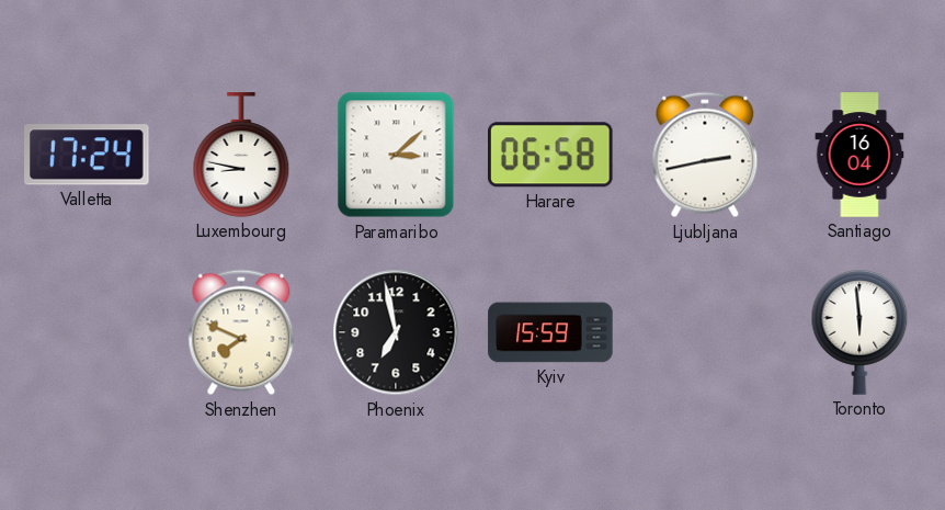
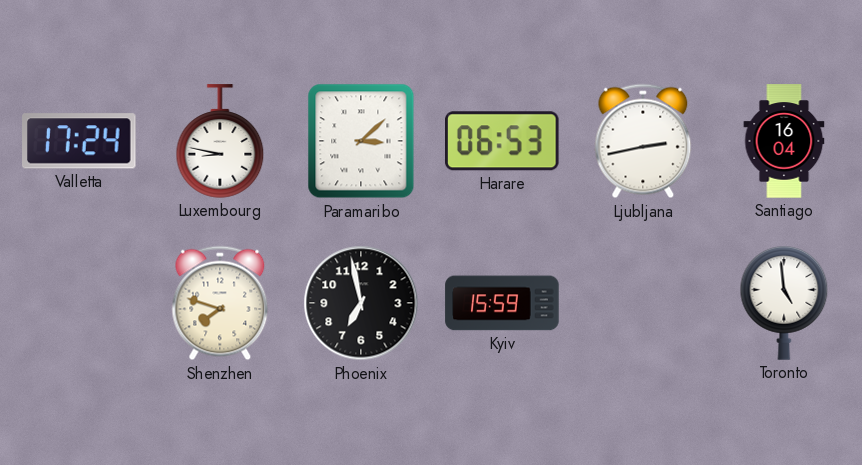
Harare: 06:58 -> 06:53
Shenzhen: 7:49 -> 7:48
Toronto: 5:59 -> 4:59
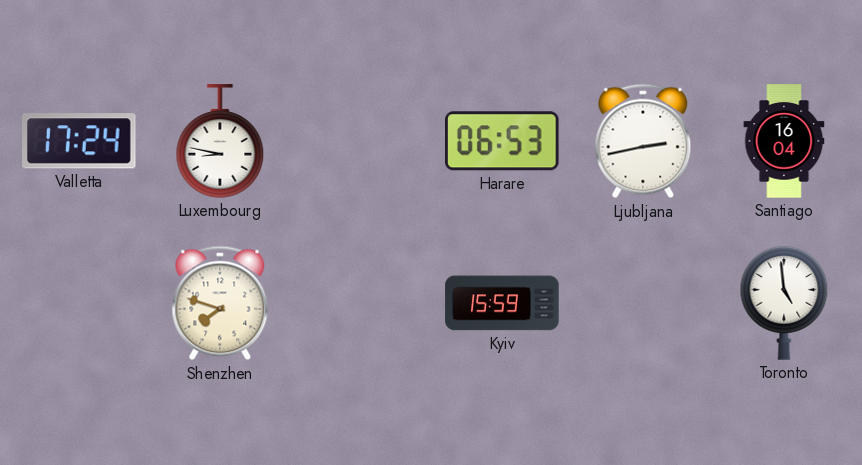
Paramaribo: 3:08 -> none
Phoenix: 6:58 -> none
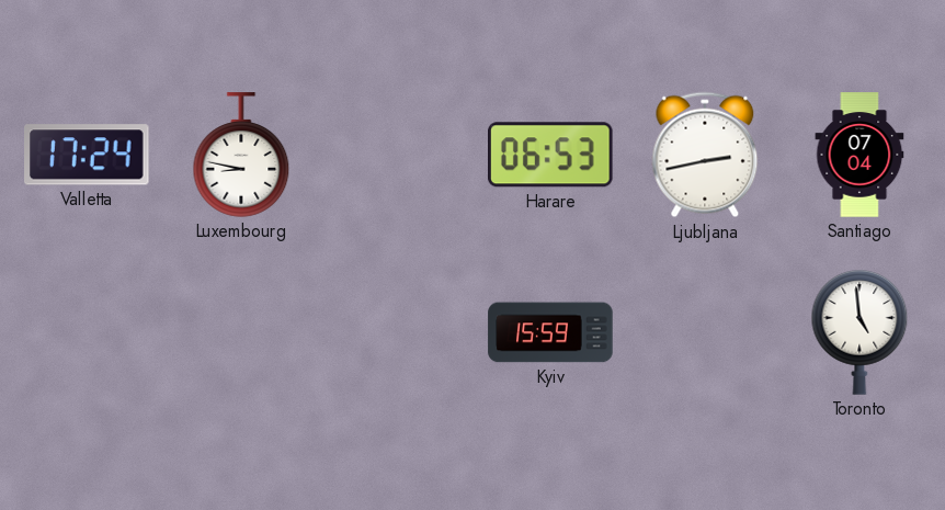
Santiago: 16:04 -> 07:04
Shenzhen: 7:48 -> none
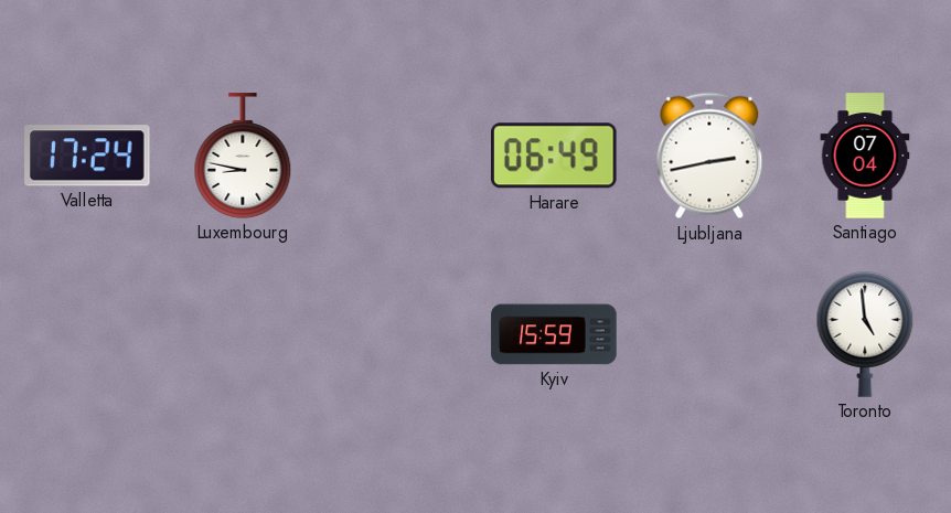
Harare: 06:53 -> 06:49
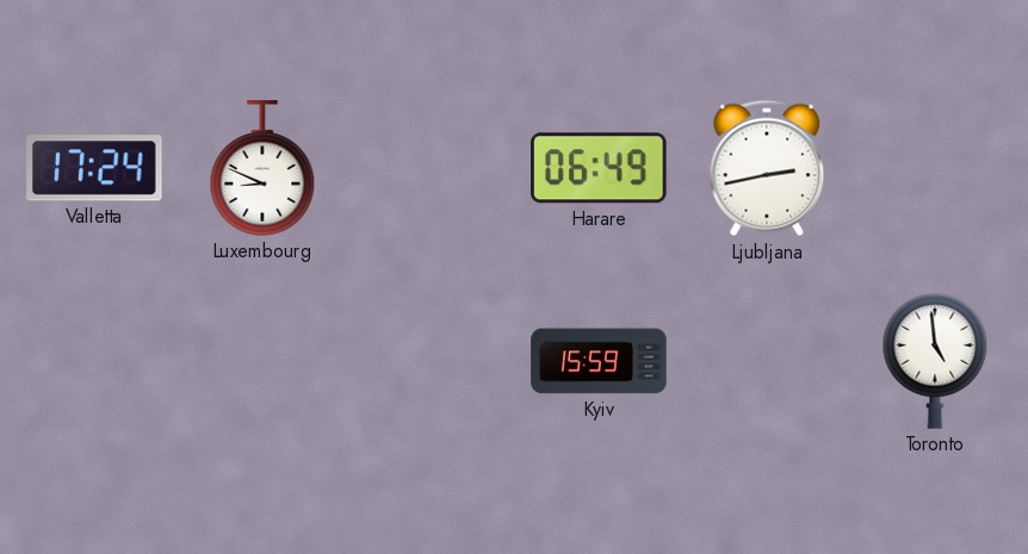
Luxembourg: 8:47 -> 8:49
Santiago: 07:04 -> none
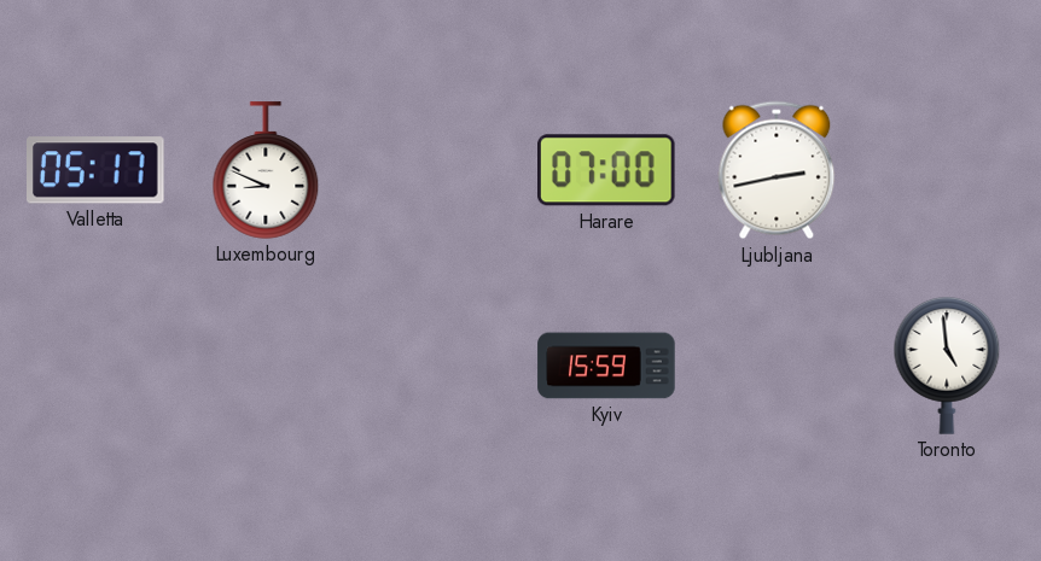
Valletta: 17:24 -> 05:17
Harare: 06:49 -> 07:00
